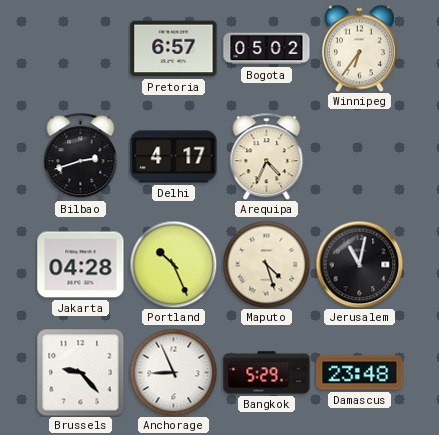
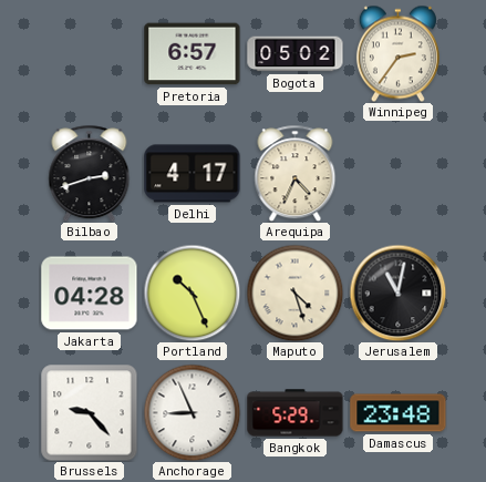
Winnipeg: 6:36 -> 2:36
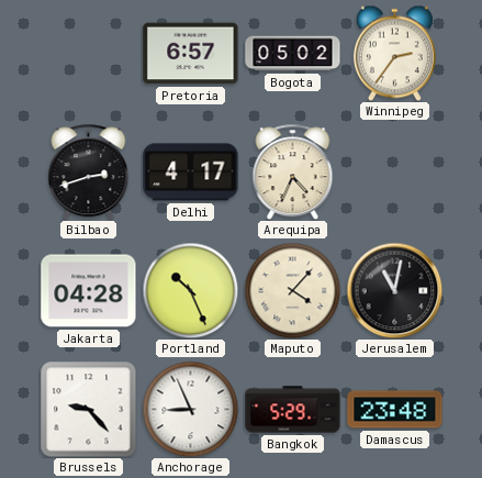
Maputo: 4:27 -> 4:07
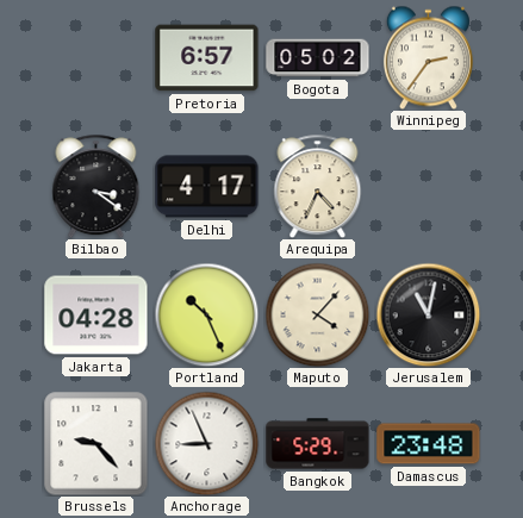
Bilbao: 2:42 -> 3:21
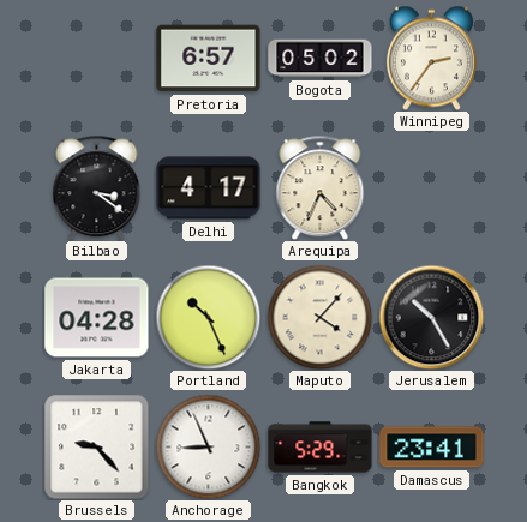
Jerusalem: 11:02 -> 10:25
Damascus: 23:48 -> 23:41
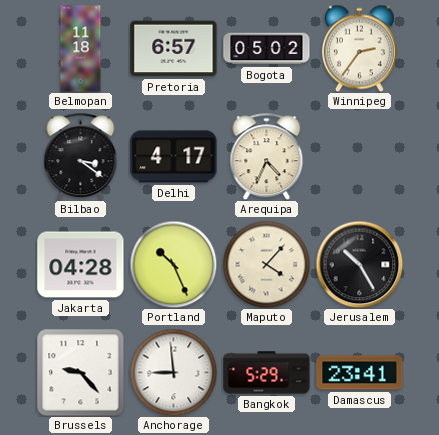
Belmopan: none -> 11:18
Anchorage: 8:56 -> 8:59
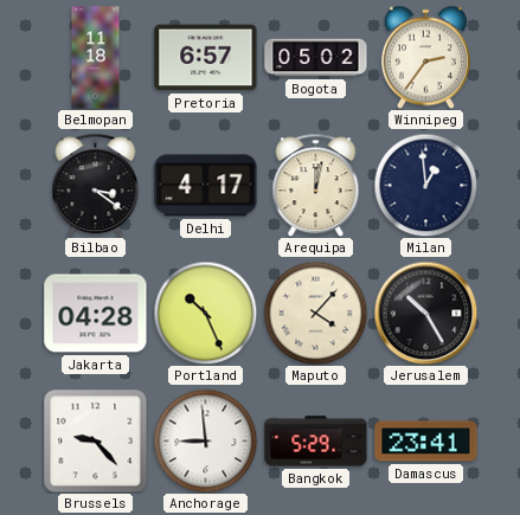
Arequipa: 4:34 -> 12:02
Milan: none -> 12:59
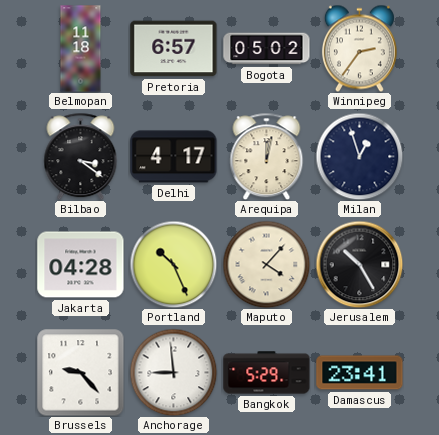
Milan: 12:59 -> 12:57
